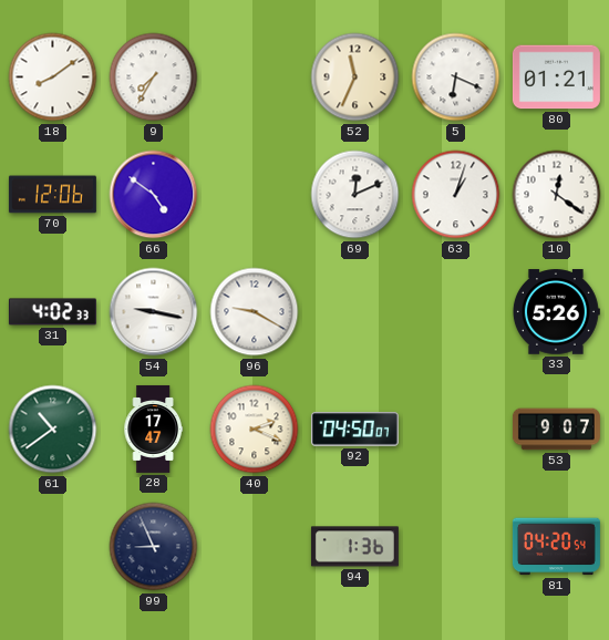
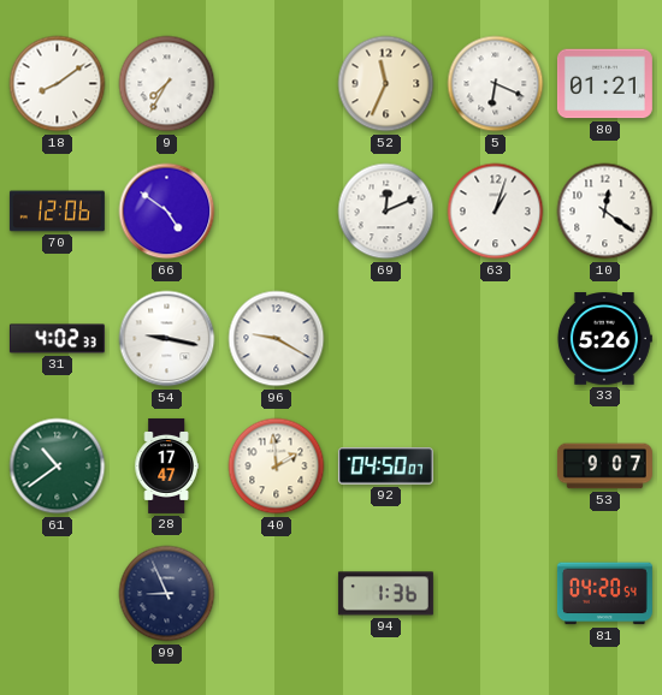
40: 2:19 -> 1:59
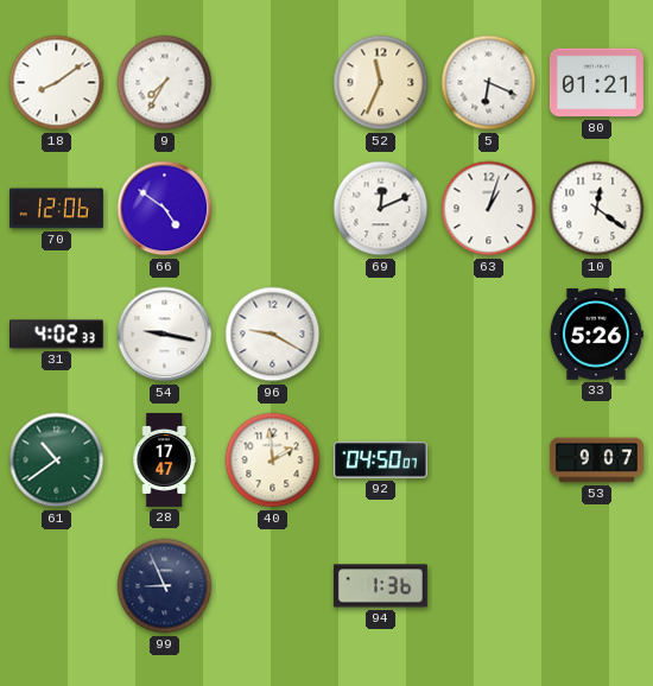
81: 04:20 -> none
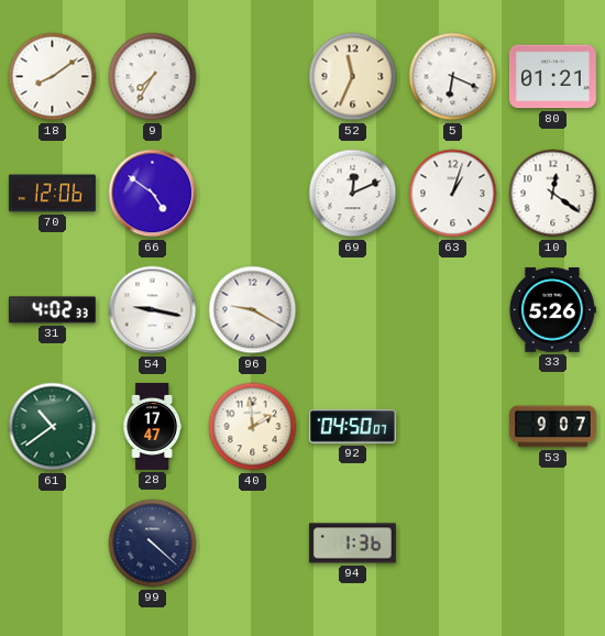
99: 8:56 -> 4:22
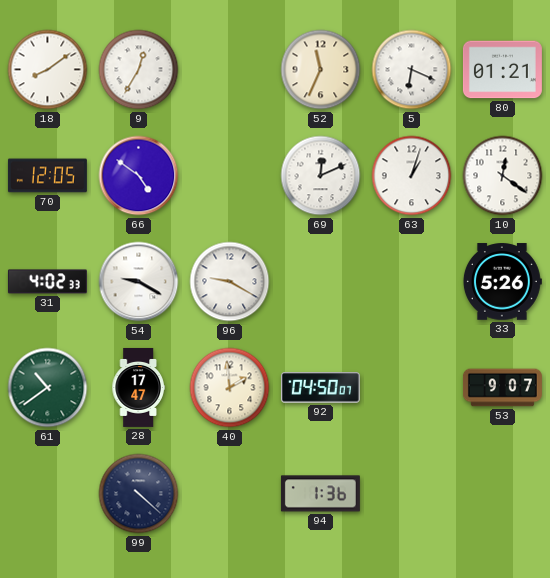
9: 7:35 -> 12:35
70: 12:06 -> 12:05
54: 9:17 -> 9:20
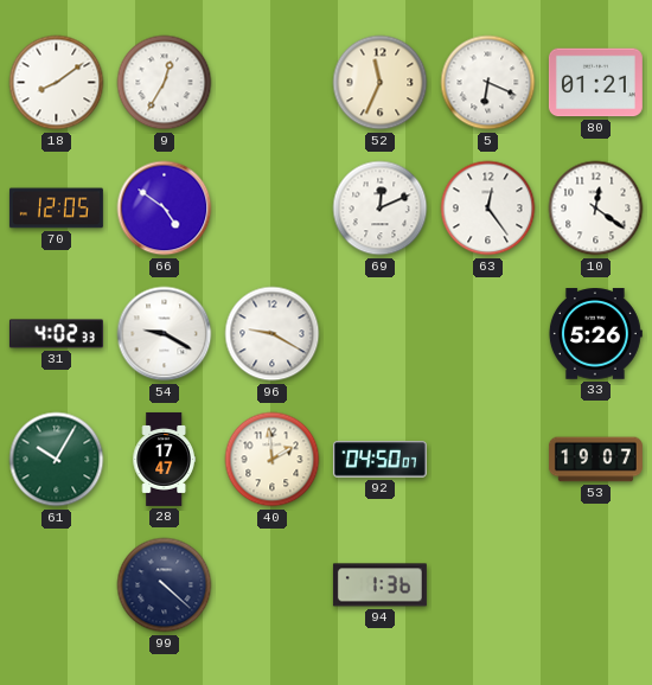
63: 1:03 -> 12:24
61: 10:39 -> 10:05
53: 9:07 -> 19:07
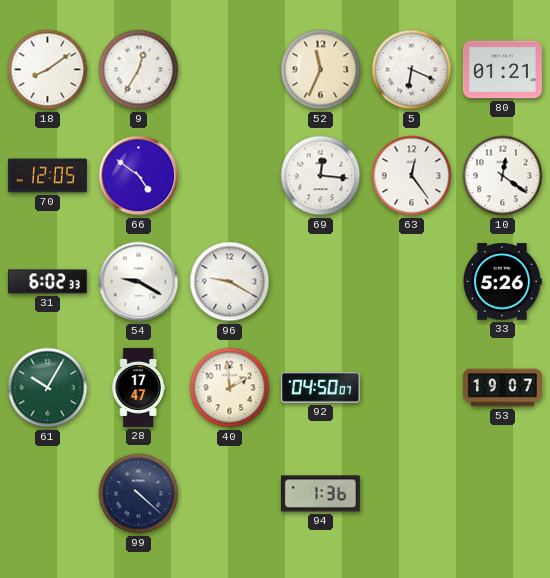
69: 12:11 -> 12:16
31: 4:02 -> 6:02
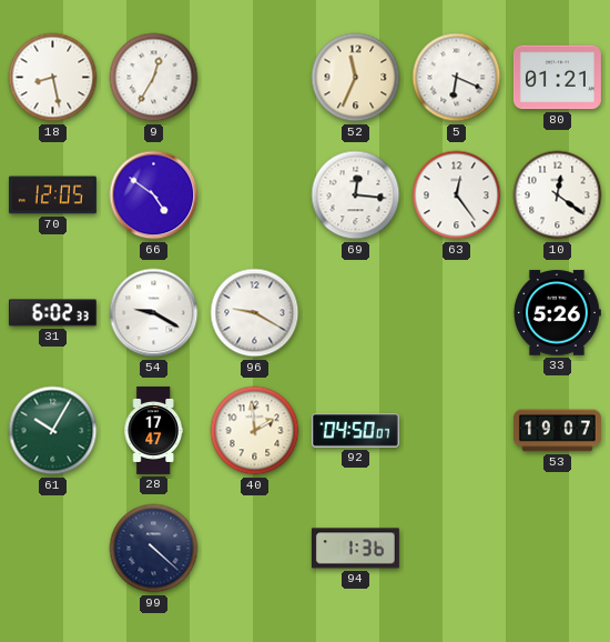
18: 8:09 -> 8:28
